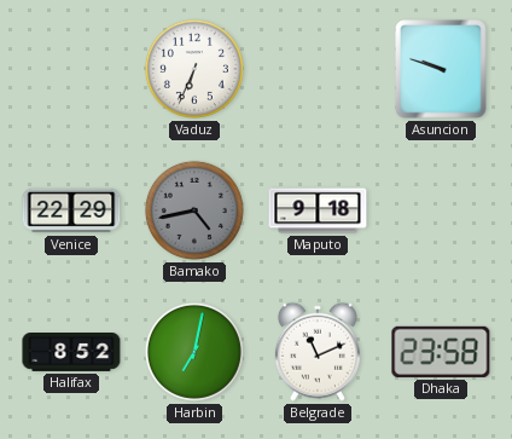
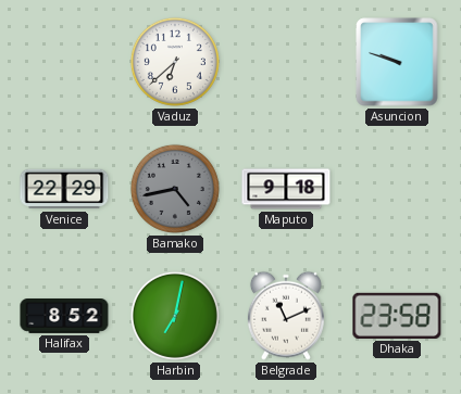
Vaduz: 6:34 -> 6:38
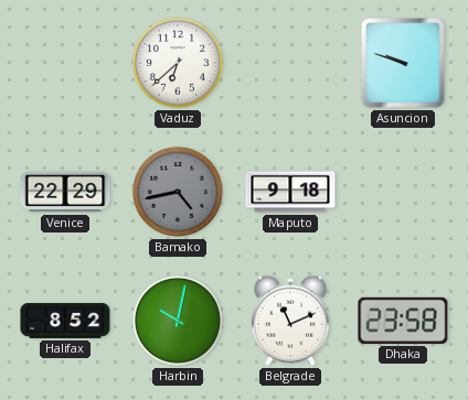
Harbin: 7:02 -> 10:02
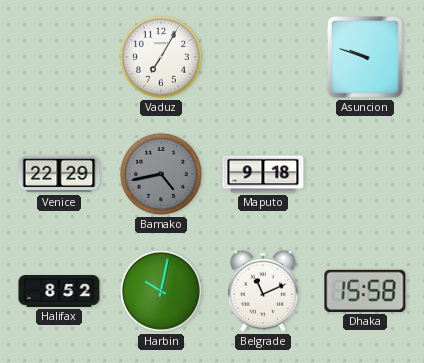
Vaduz: 6:38 -> 7:05
Dhaka: 23:58 -> 15:58
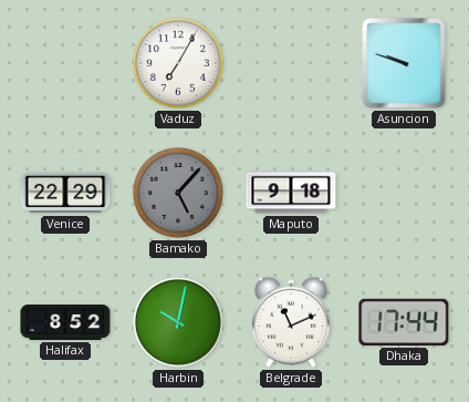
Bamako: 4:43 -> 5:07
Dhaka: 15:58 -> 17:44
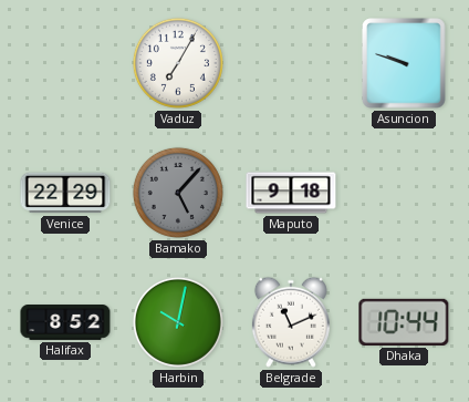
Dhaka: 17:44 -> 10:44
